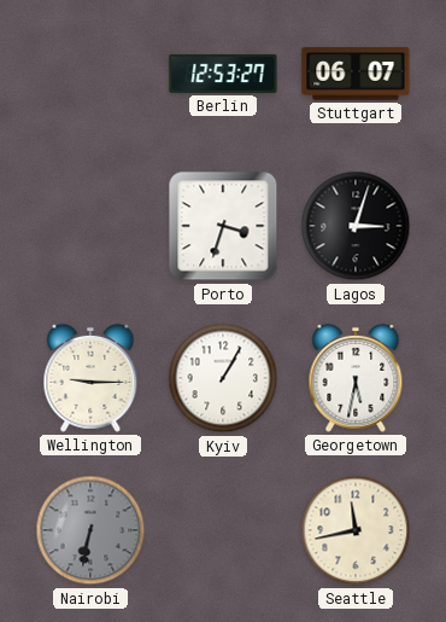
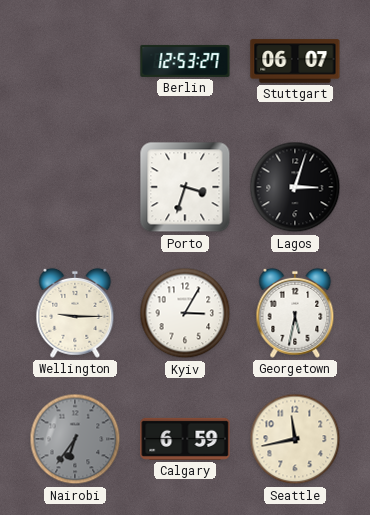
Kyiv: 1:05 -> 3:05
Nairobi: 6:32 -> 6:36
Calgary: none -> 6:59
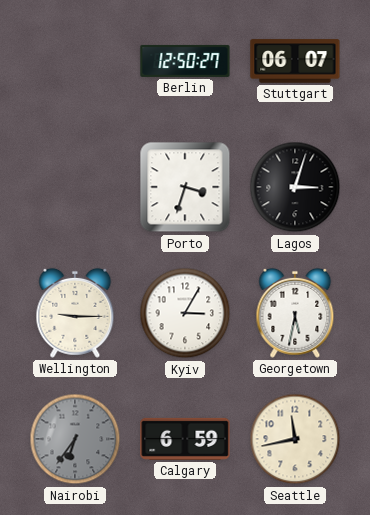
Berlin: 12:53 -> 12:50
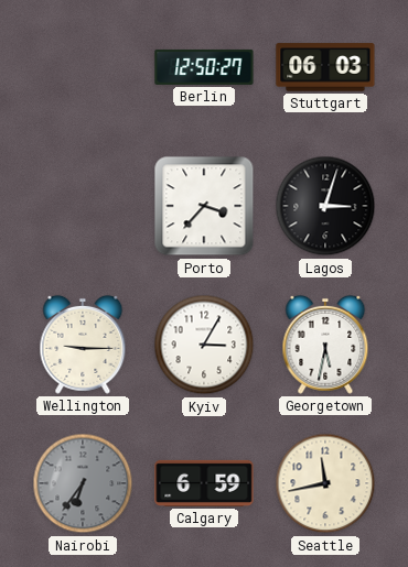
Stuttgart: 06:07 -> 06:03
Porto: 3:33 -> 3:37
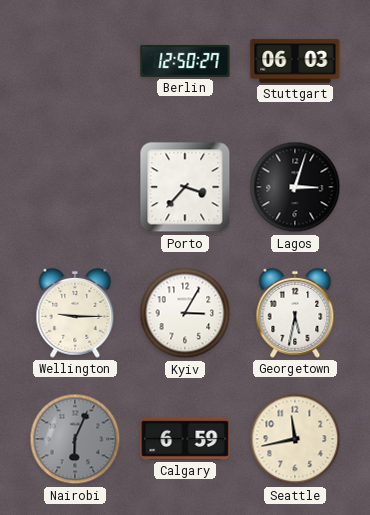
Nairobi: 6:36 -> 6:04
